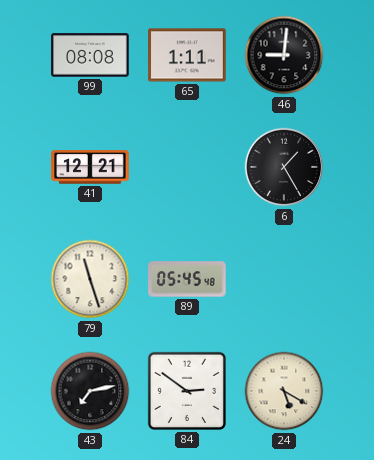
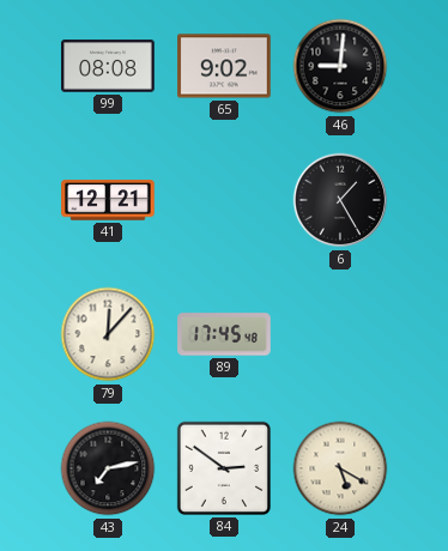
65: 1:11 -> 9:02
79: 11:27 -> 12:07
89: 05:45 -> 17:45
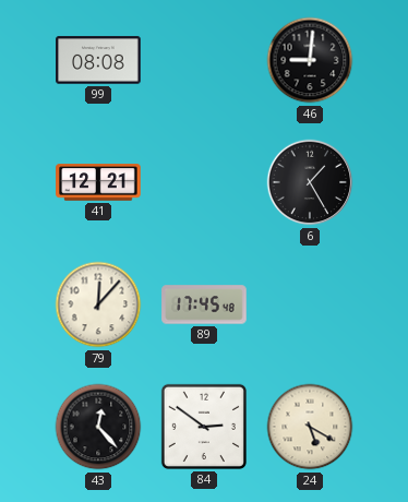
65: 9:02 -> none
43: 7:13 -> 12:23
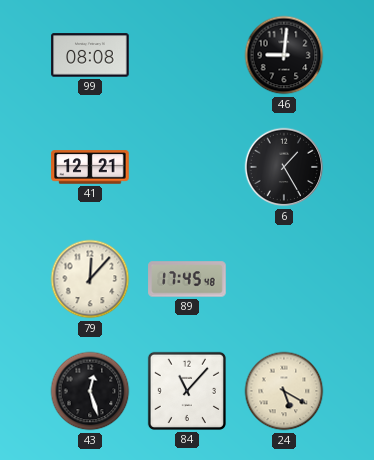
43: 12:23 -> 12:27
84: 2:51 -> 11:07
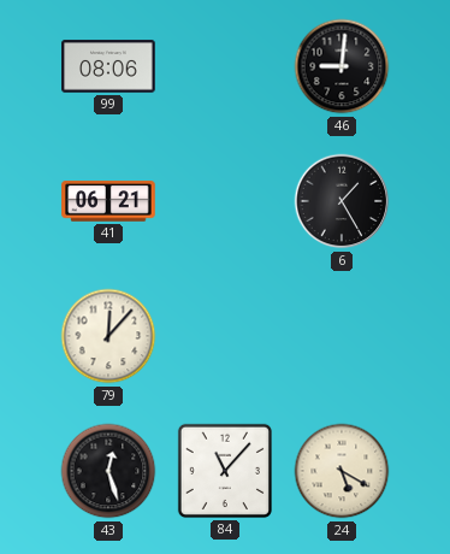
99: 08:08 -> 08:06
41: 12:21 -> 06:21
89: 17:45 -> none
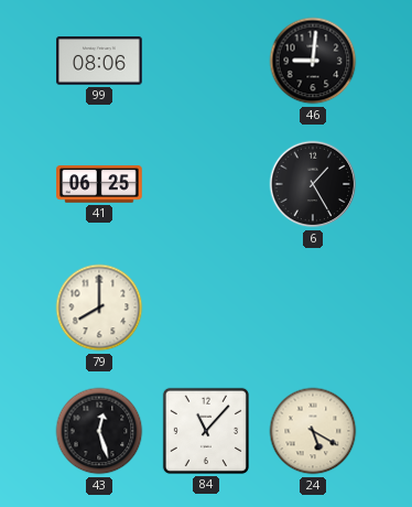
41: 06:21 -> 06:25
79: 12:07 -> 8:00
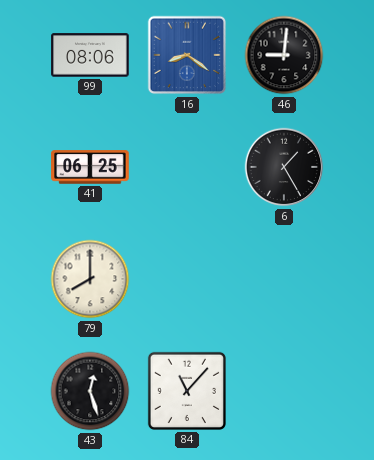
16: none -> 8:21
24: 5:20 -> none
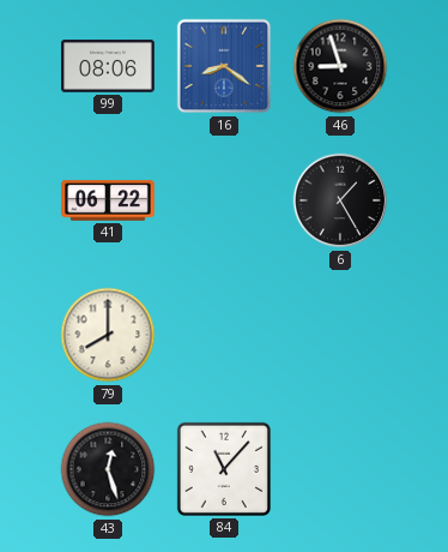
46: 9:01 -> 8:57
41: 06:25 -> 06:22
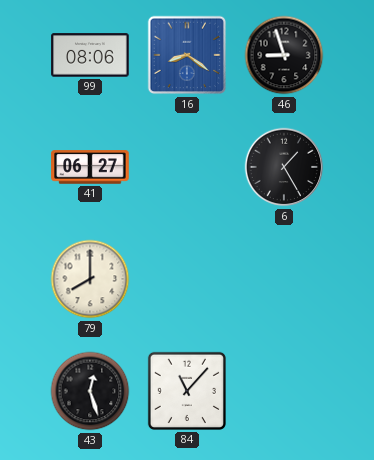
41: 06:22 -> 06:27
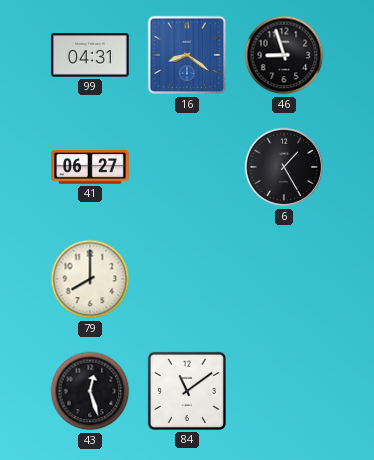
99: 08:06 -> 04:31
84: 11:07 -> 11:09
